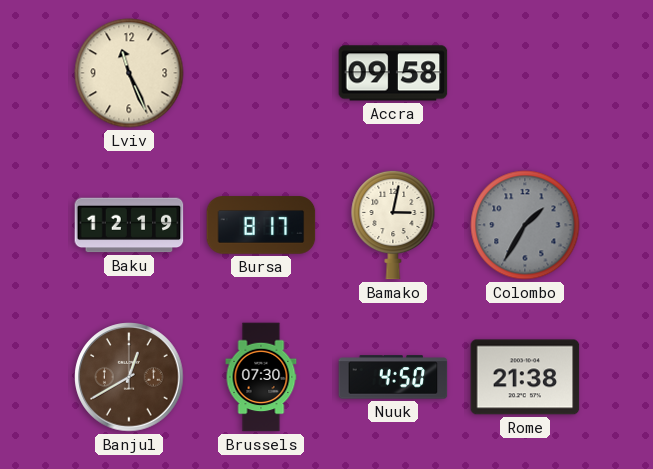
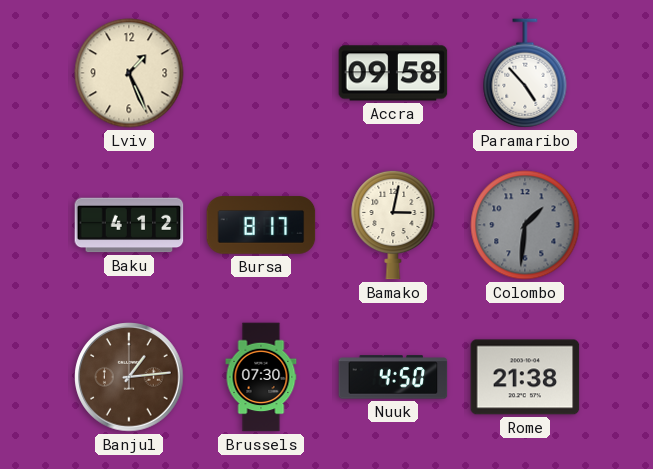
Lviv: 11:26 -> 1:26
Paramaribo: none -> 4:53
Baku: 12:19 -> 4:12
Colombo: 1:35 -> 1:31
Banjul: 12:40 -> 1:14
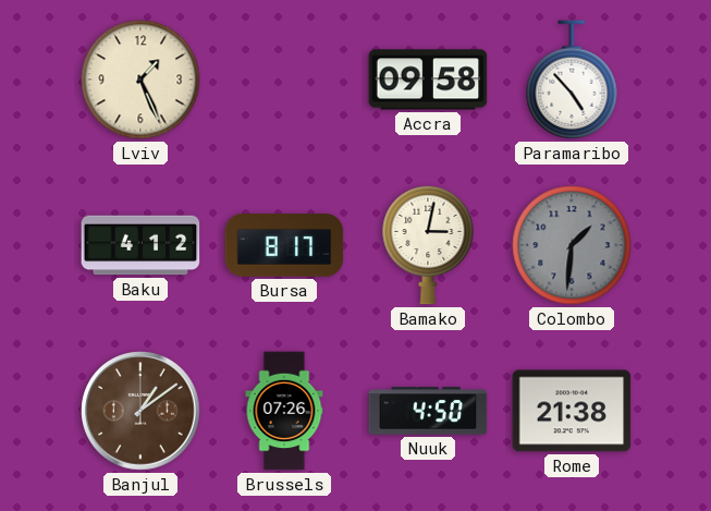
Banjul: 1:14 -> 1:09
Brussels: 07:30 -> 07:26
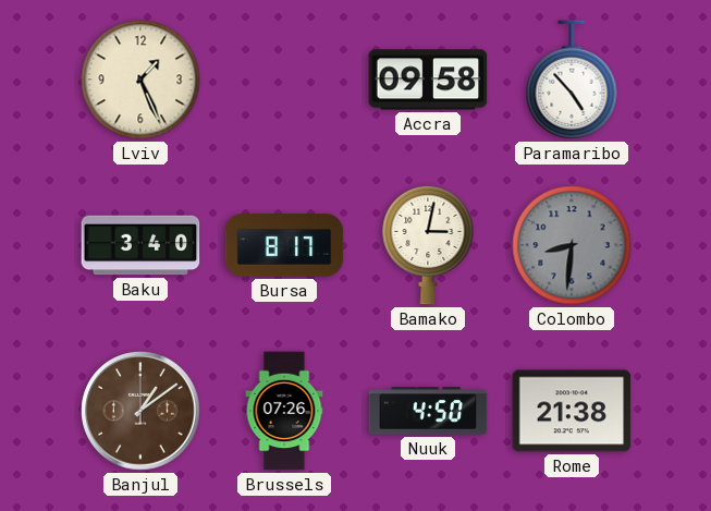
Baku: 4:12 -> 3:40
Colombo: 1:31 -> 8:31
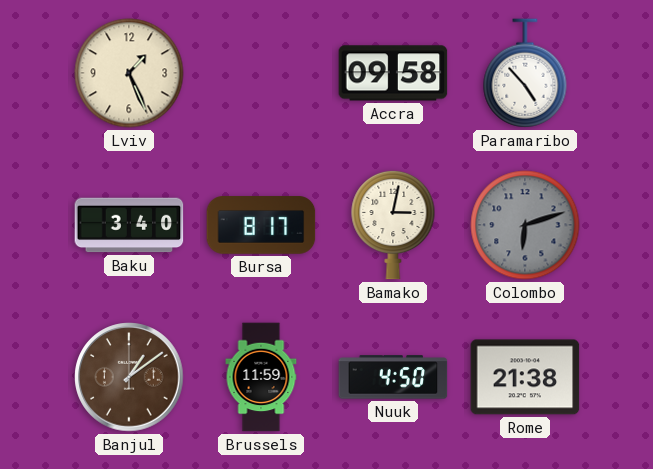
Colombo: 8:31 -> 6:12
Brussels: 07:26 -> 11:59
